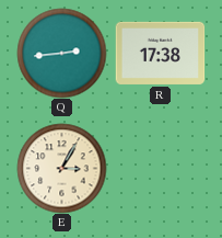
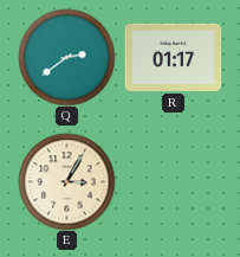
Q: 2:44 -> 2:39
R: 17:38 -> 01:17
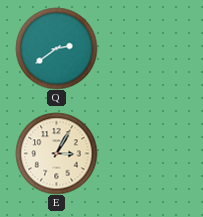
R: 01:17 -> none
